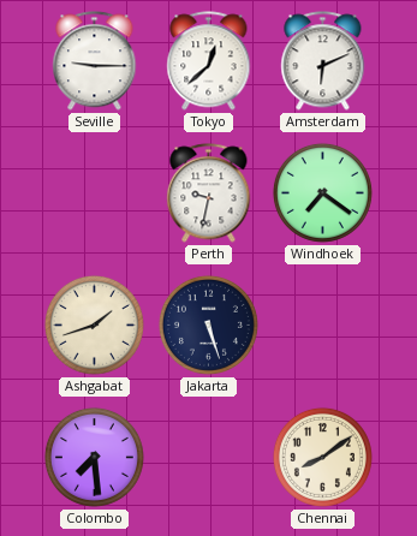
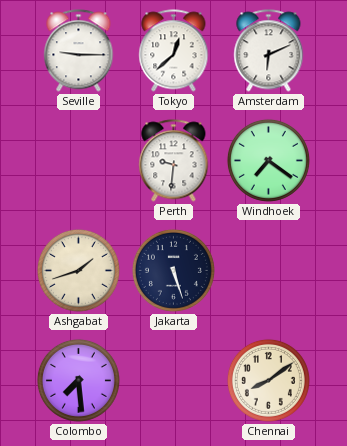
Perth: 9:32 -> 9:31
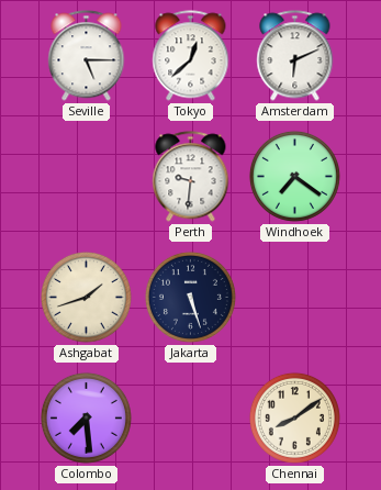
Seville: 9:15 -> 5:15
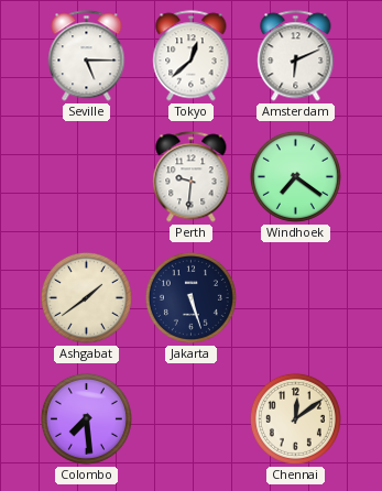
Ashgabat: 1:42 -> 1:39
Chennai: 8:09 -> 12:09
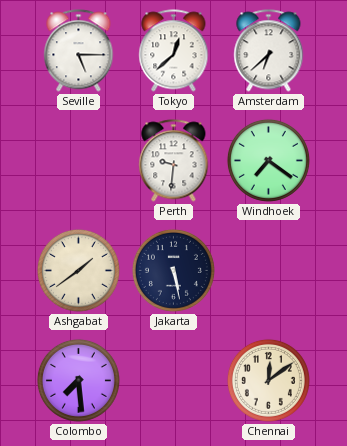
Amsterdam: 6:11 -> 6:38
Jakarta: 5:27 -> 5:28
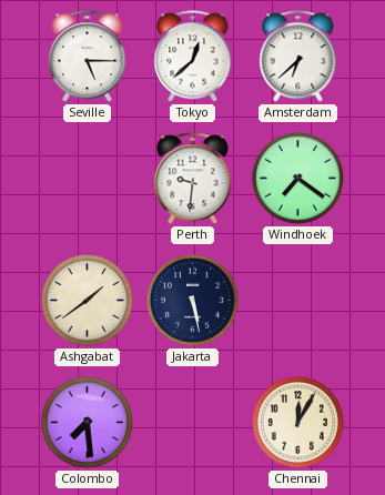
Chennai: 12:09 -> 12:05
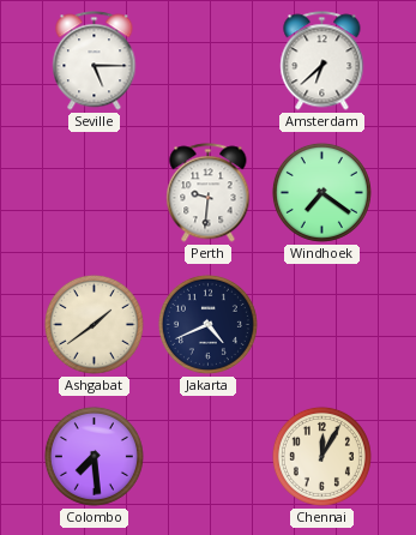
Tokyo: 12:38 -> none
Jakarta: 5:28 -> 4:41
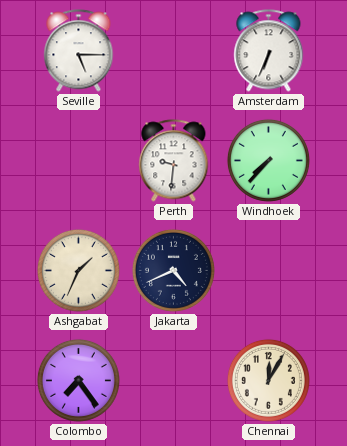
Amsterdam: 6:38 -> 6:34
Windhoek: 7:21 -> 7:37
Ashgabat: 1:39 -> 1:34
Colombo: 7:29 -> 7:24
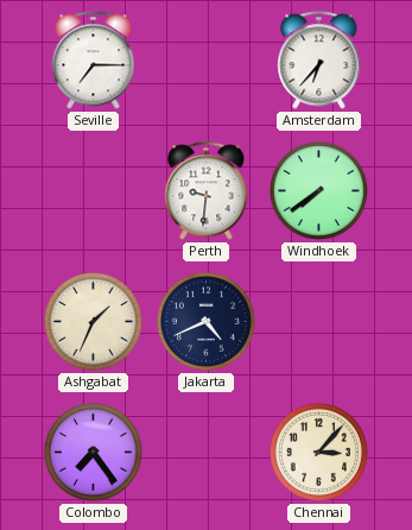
Seville: 5:15 -> 7:15
Amsterdam: 6:34 -> 6:37
Windhoek: 7:37 -> 7:39
Chennai: 12:05 -> 3:07
